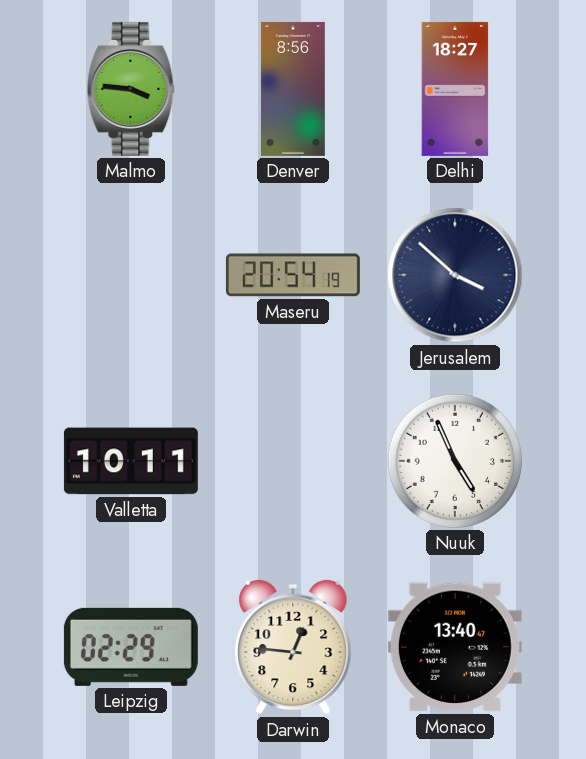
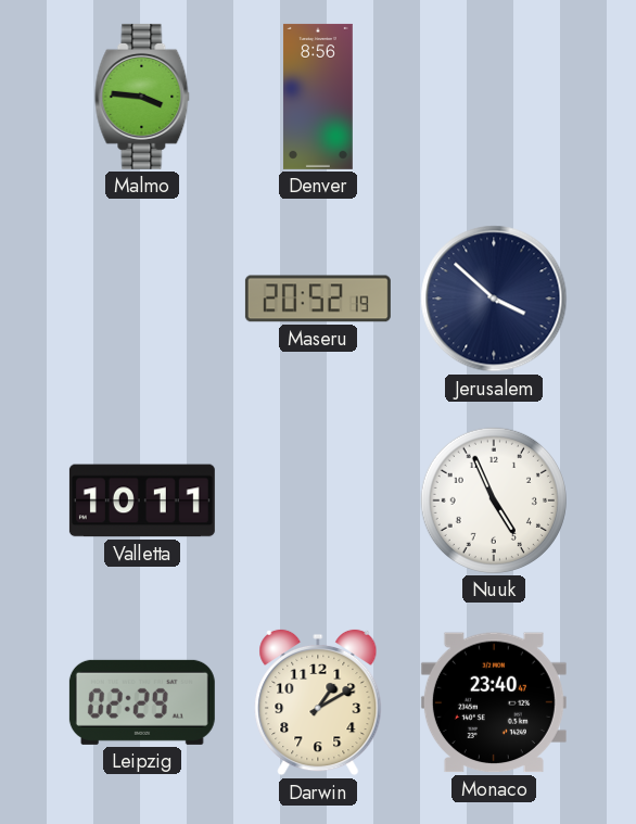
Delhi: 18:27 -> none
Maseru: 20:54 -> 20:52
Darwin: 12:46 -> 1:10
Monaco: 13:40 -> 23:40
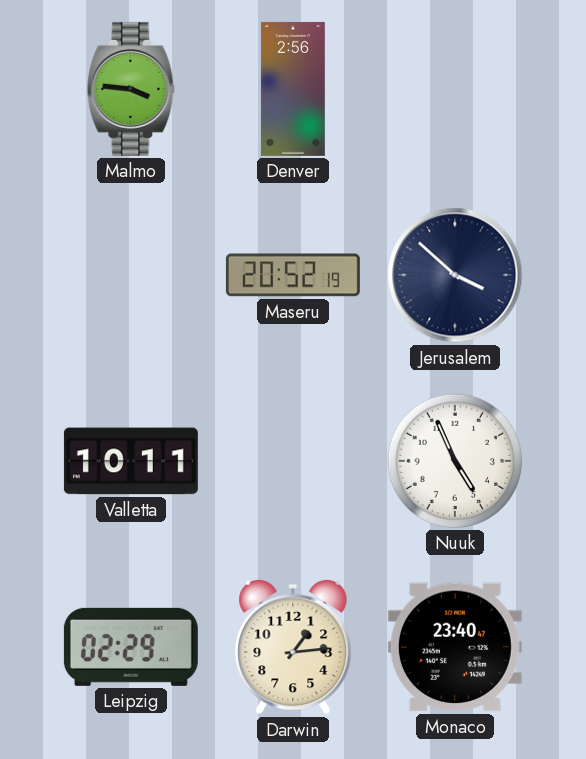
Denver: 8:56 -> 2:56
Darwin: 1:10 -> 1:14
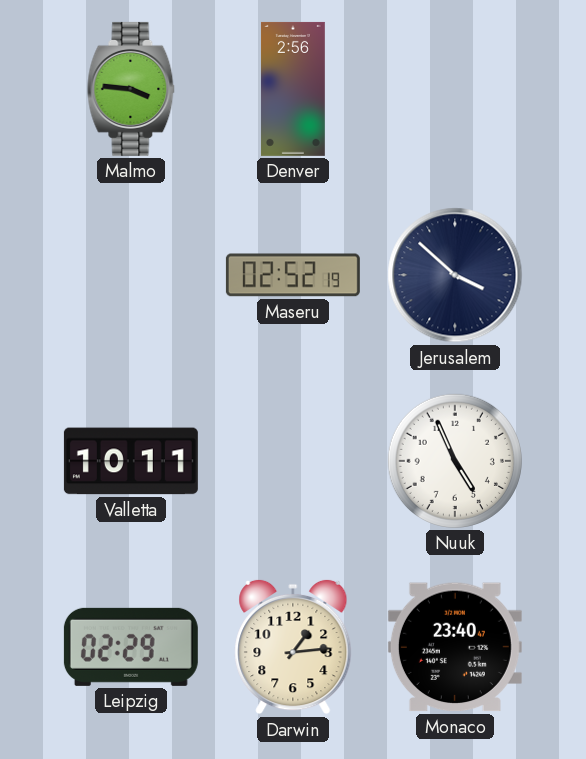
Maseru: 20:52 -> 02:52
